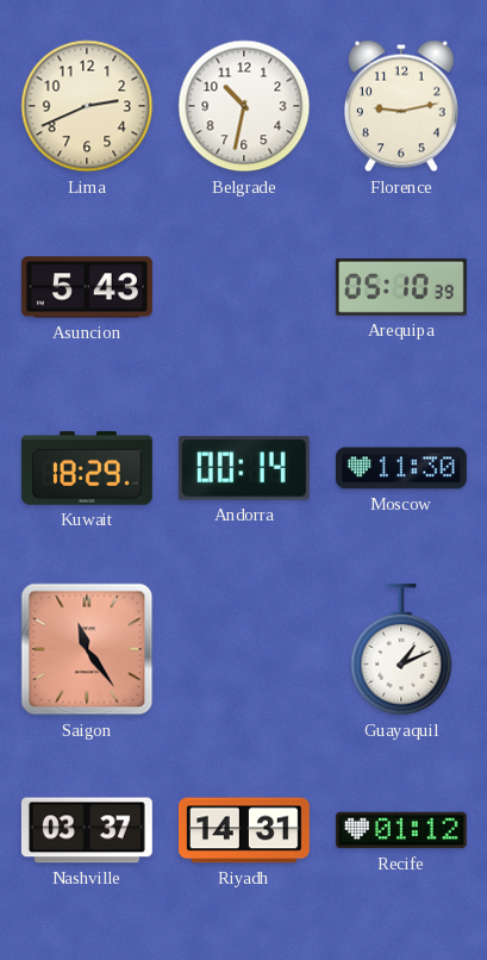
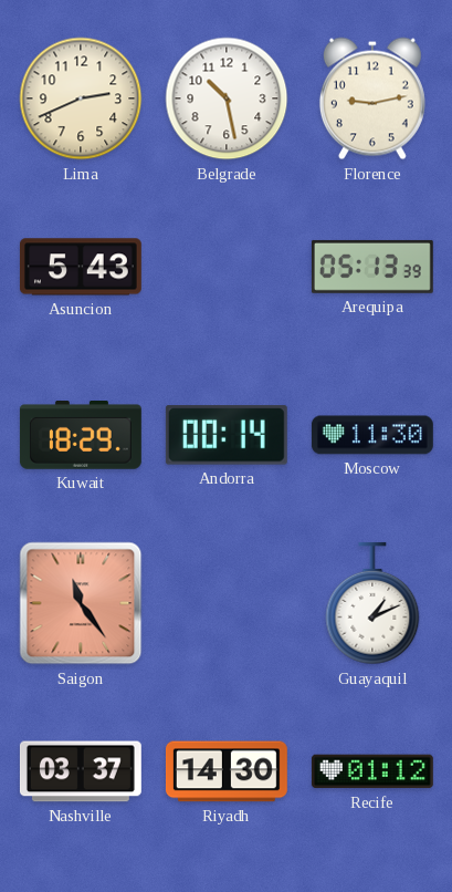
Belgrade: 10:32 -> 10:28
Arequipa: 05:10 -> 05:13
Riyadh: 14:31 -> 14:30
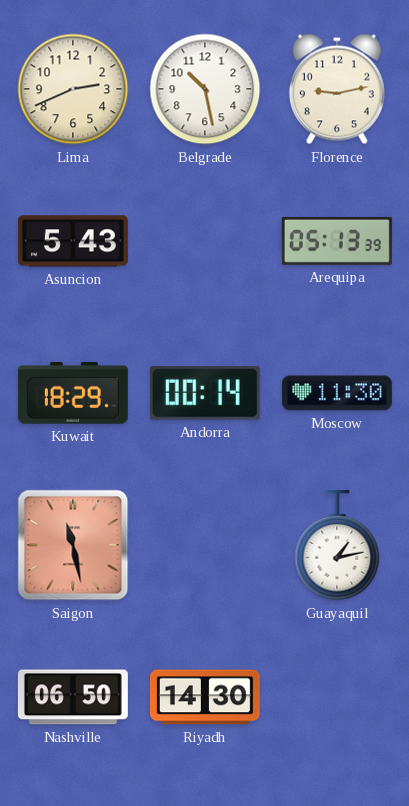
Saigon: 11:24 -> 11:28
Guayaquil: 1:11 -> 1:13
Nashville: 03:37 -> 06:50
Recife: 01:12 -> none
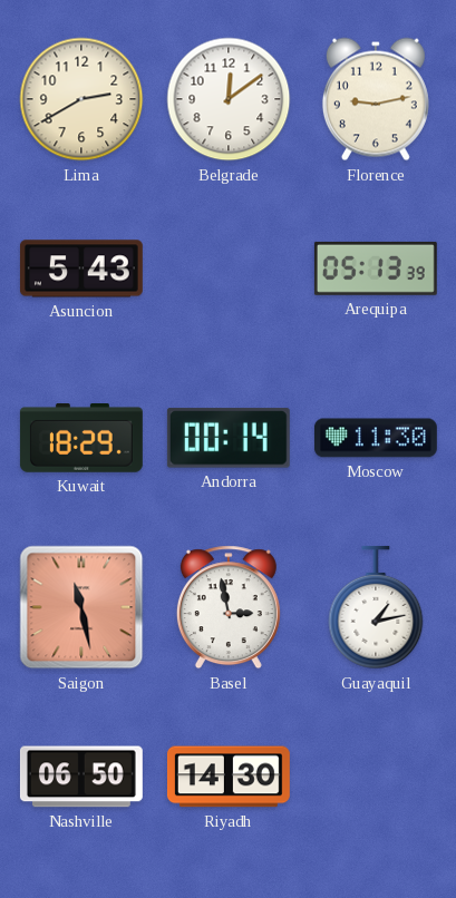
Lima: 2:41 -> 2:40
Belgrade: 10:28 -> 12:09
Basel: none -> 2:58
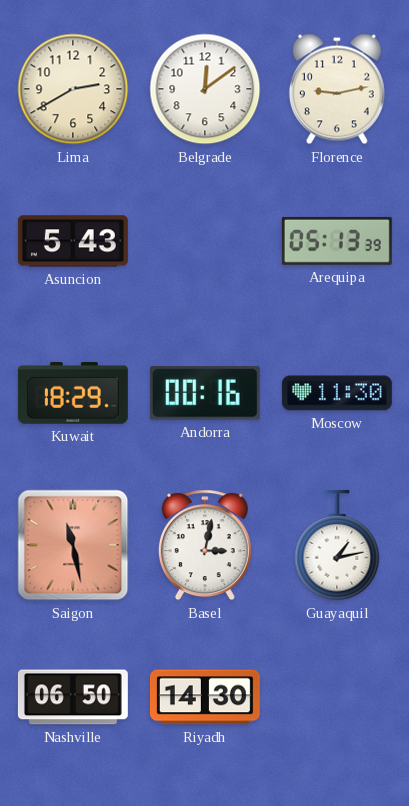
Andorra: 00:14 -> 00:16
Basel: 2:58 -> 3:02
